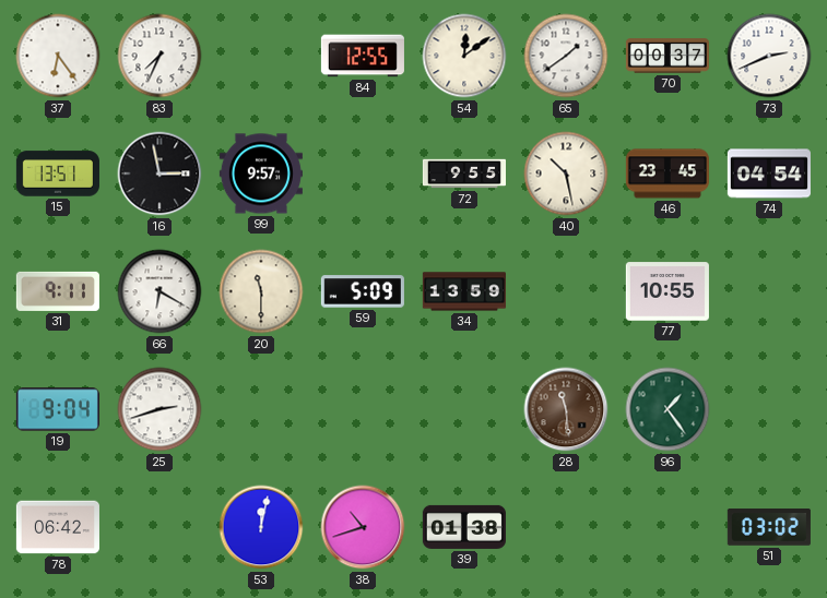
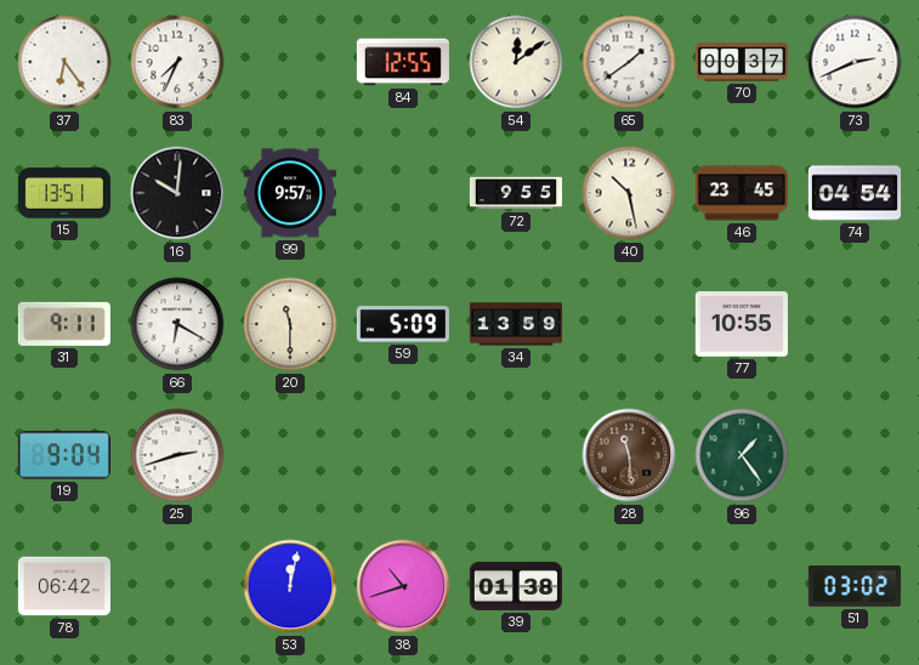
16: 2:58 -> 10:01
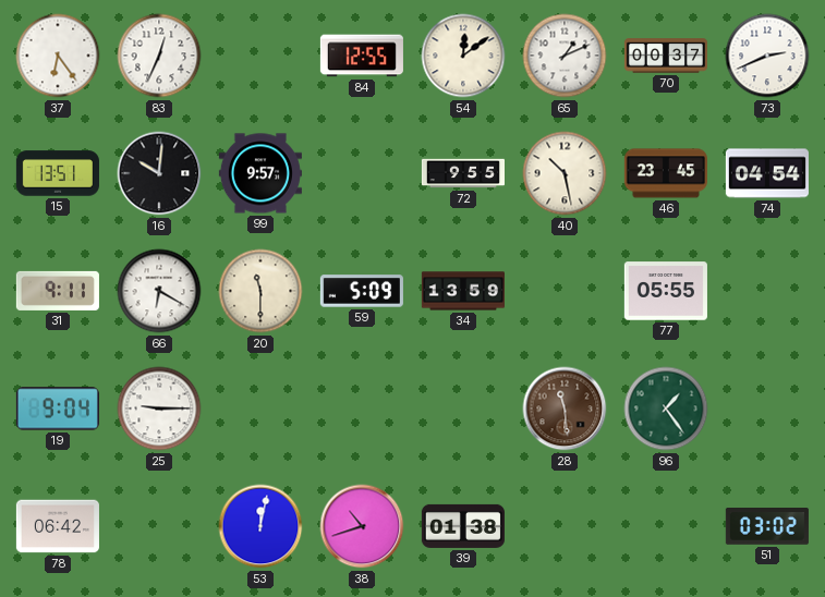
83: 7:34 -> 12:34
65: 1:39 -> 1:11
77: 10:55 -> 05:55
25: 2:42 -> 9:15
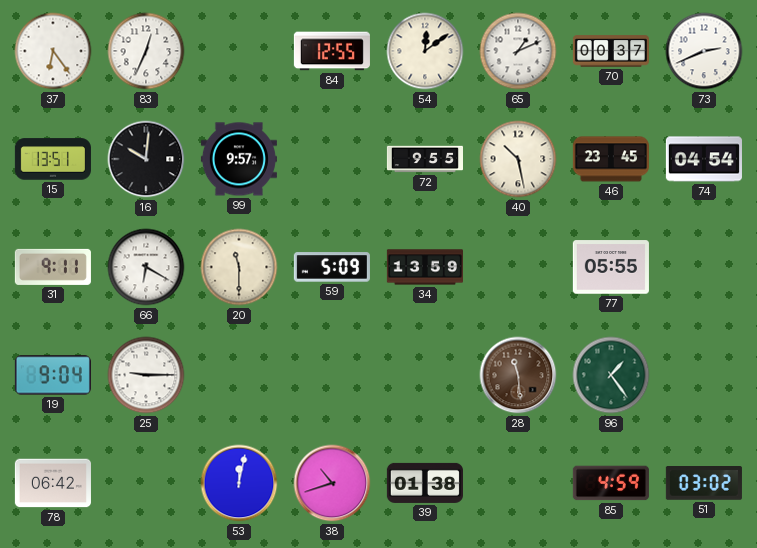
85: none -> 4:59
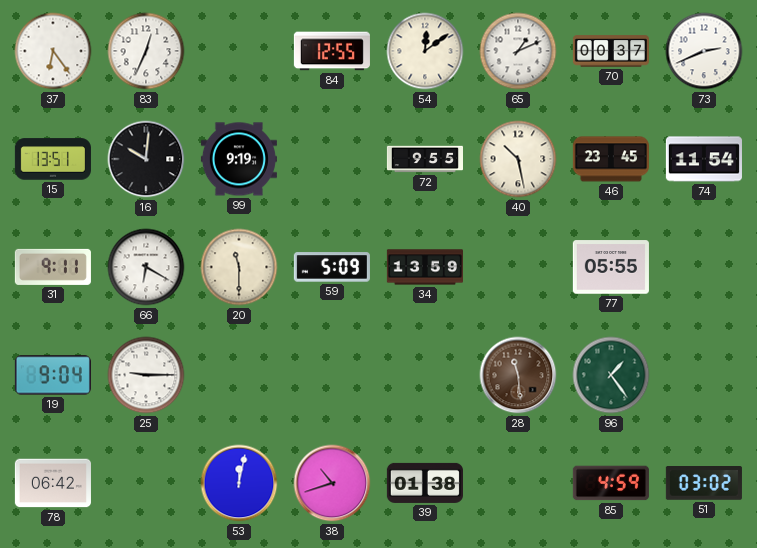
99: 9:57 -> 9:19
74: 04:54 -> 11:54
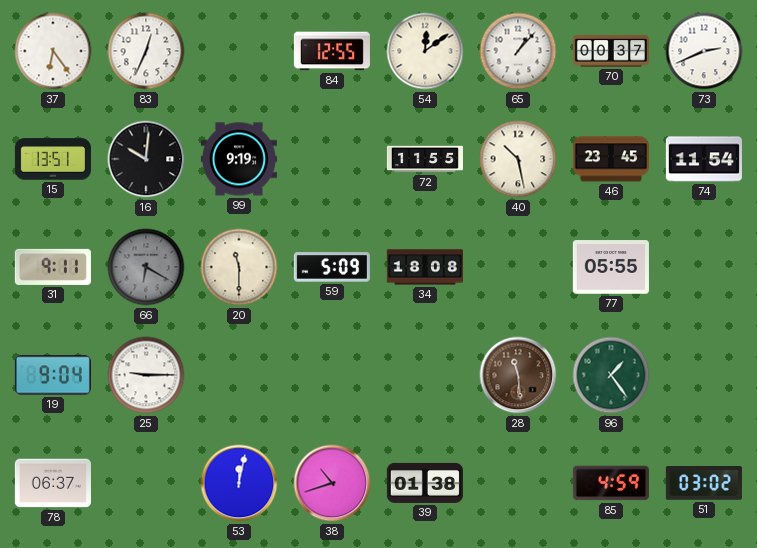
65: 1:11 -> 1:07
72: 9:55 -> 11:55
66 dial: white -> grey
34: 13:59 -> 18:08
78: 06:42 -> 06:37
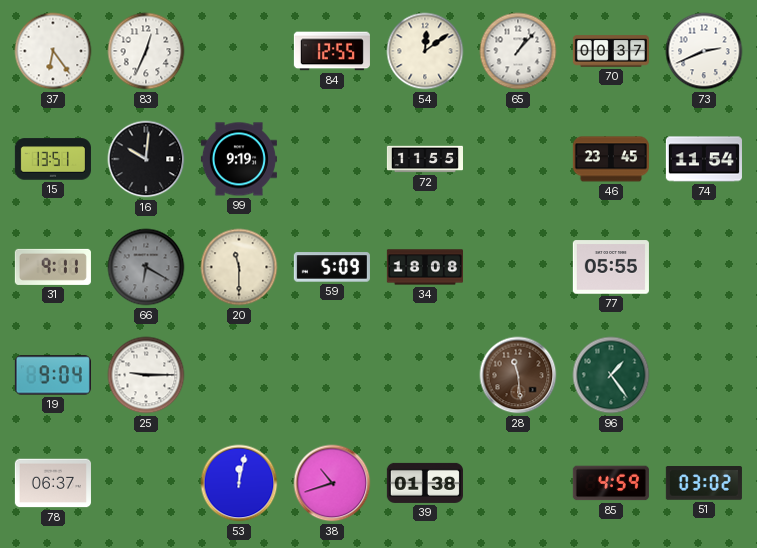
40: 10:28 -> none
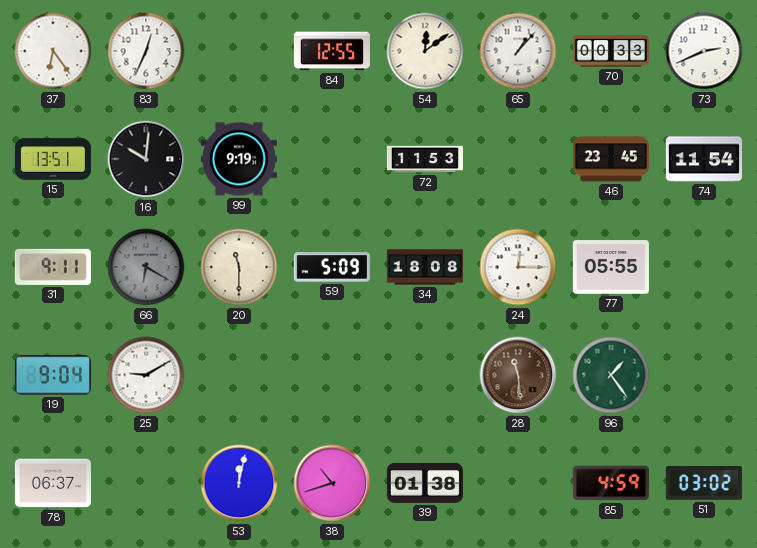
70: 00:37 -> 00:33
72: 11:55 -> 11:53
24: none -> 12:15
25: 9:15 -> 9:10
